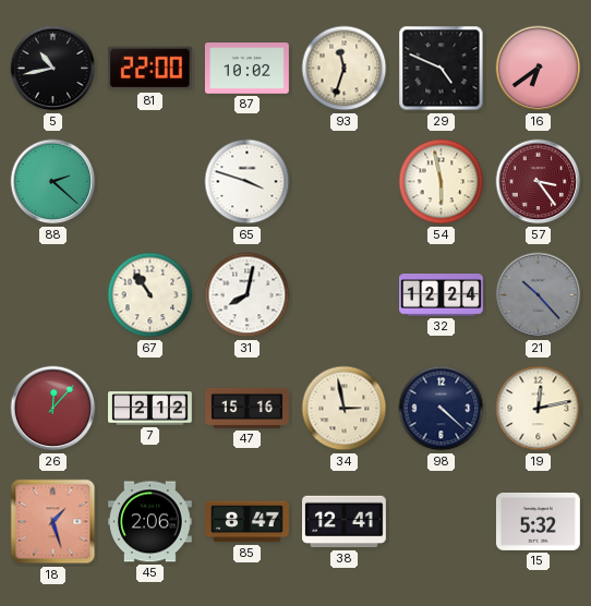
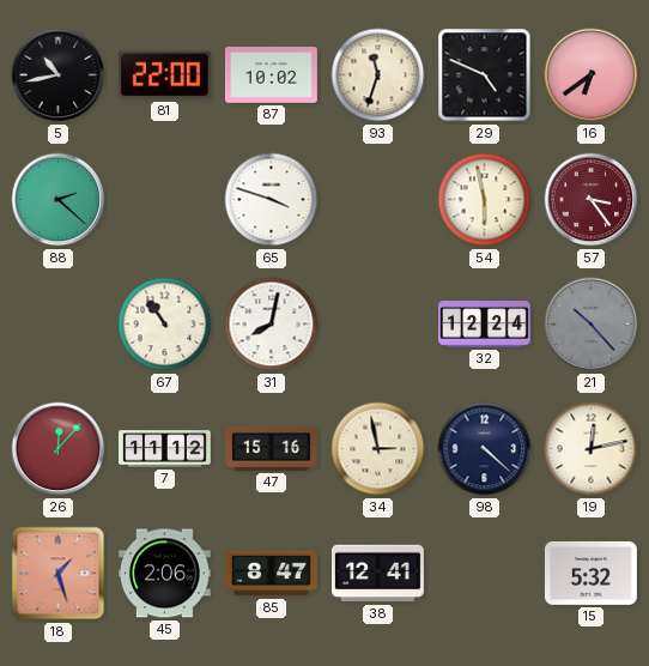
7: 2:12 -> 11:12
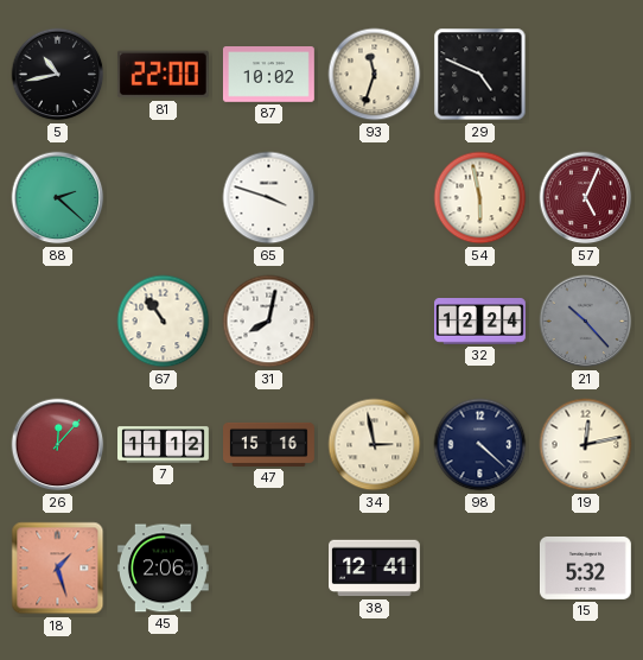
16: 6:39 -> none
57: 3:24 -> 5:04
85: 8:47 -> none
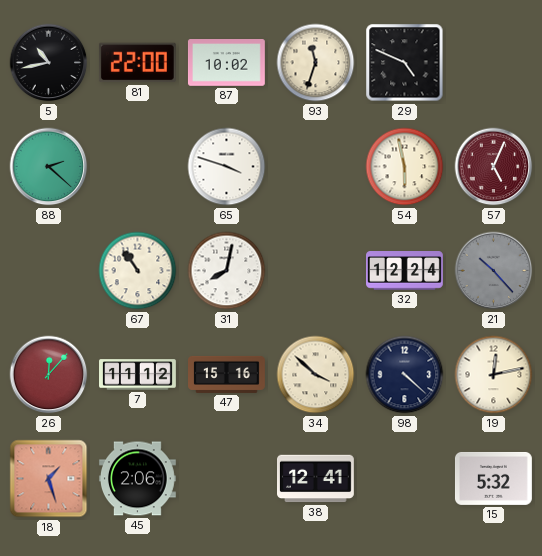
34: 2:58 -> 3:52
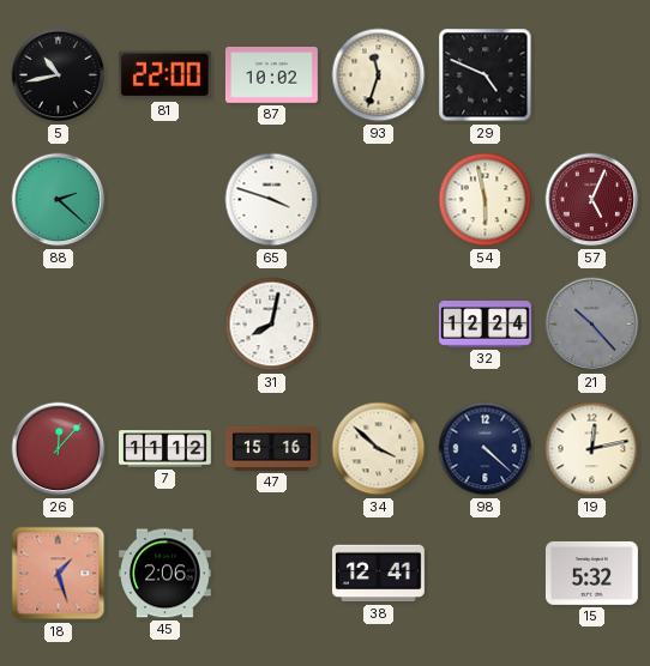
67: 10:54 -> none
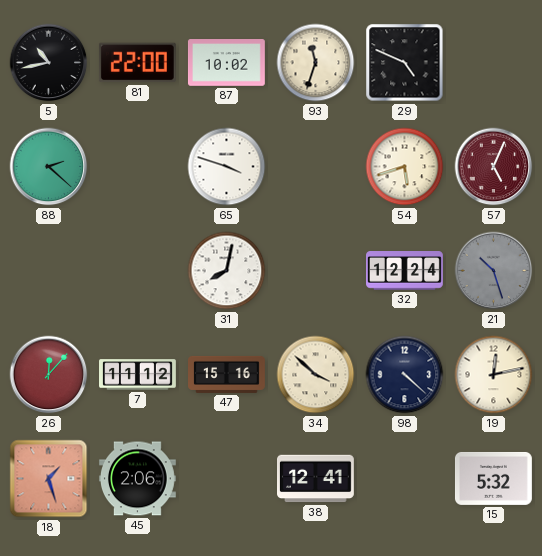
54: 5:58 -> 5:42
21: 10:23 -> 10:27
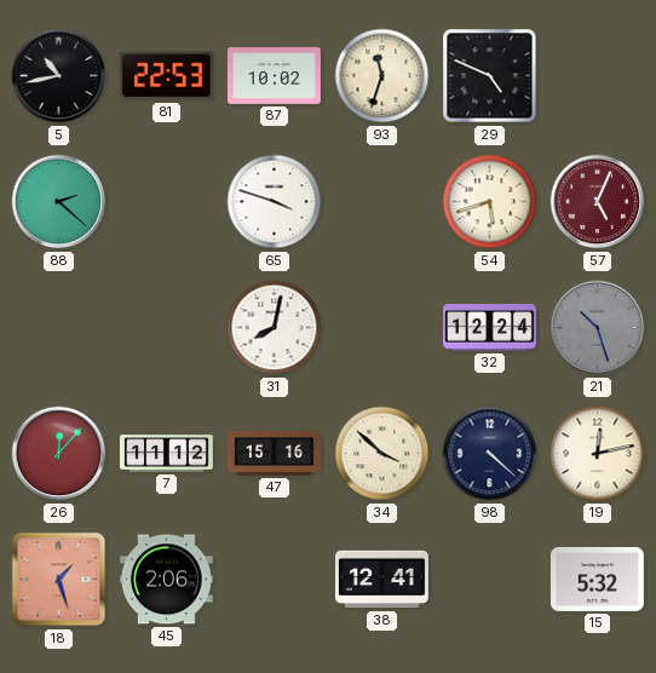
81: 22:00 -> 22:53
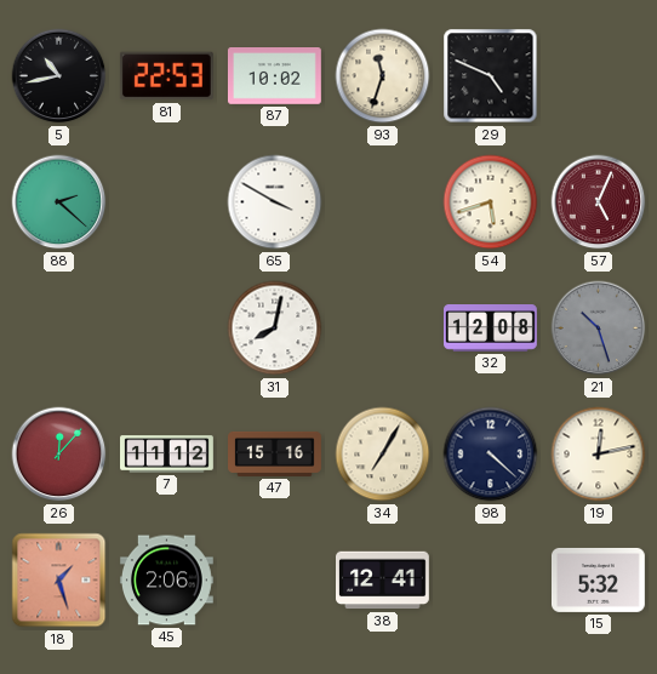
65: 3:48 -> 3:50
32: 12:24 -> 12:08
34: 3:52 -> 7:05
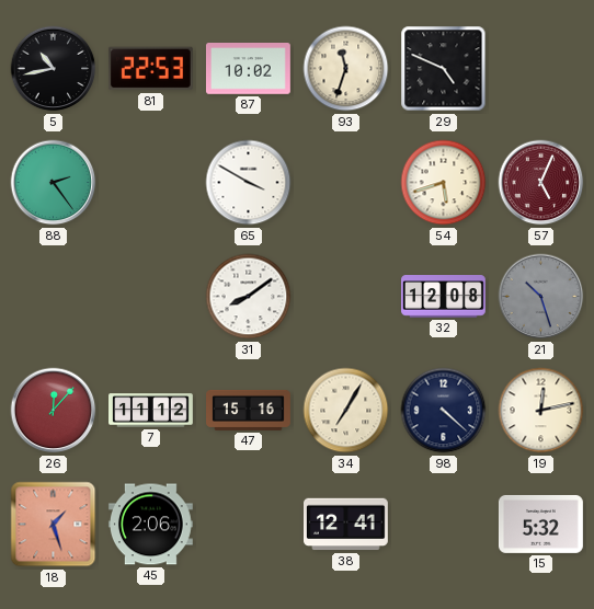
88: 2:22 -> 2:24
31: 8:02 -> 8:09
